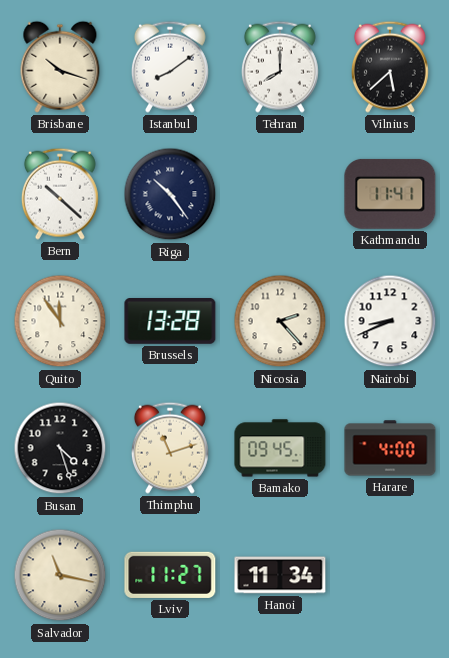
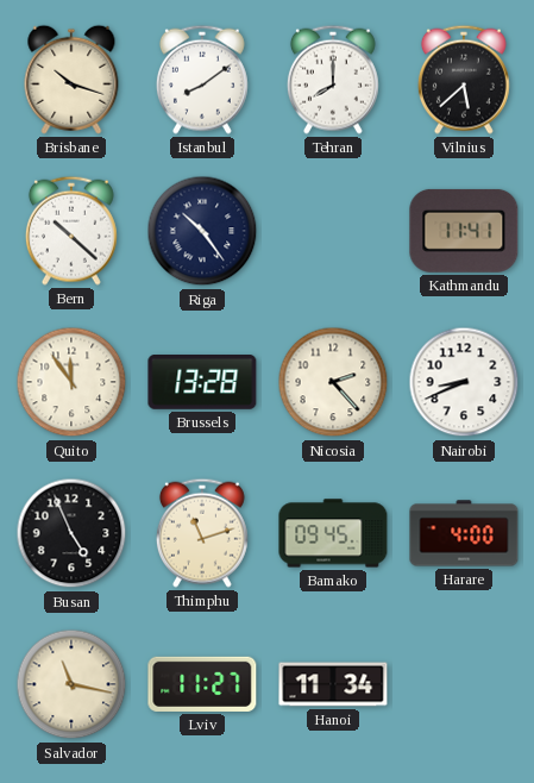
Busan: 4:27 -> 4:56
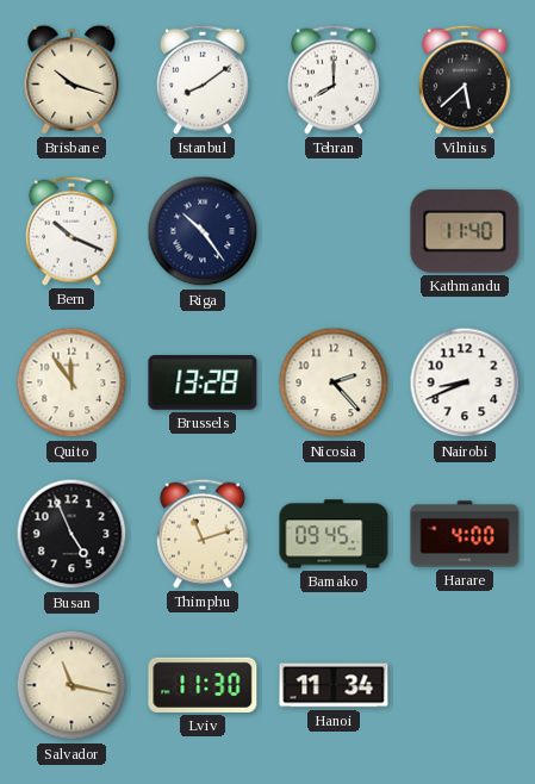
Bern: 10:22 -> 10:19
Kathmandu: 11:41 -> 11:40
Lviv: 11:27 -> 11:30
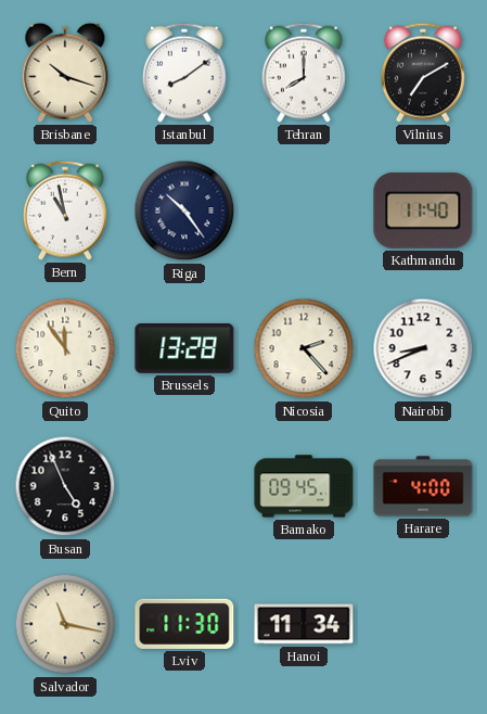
Vilnius: 5:38 -> 7:10
Bern: 10:19 -> 10:58
Thimphu: 11:12 -> none
